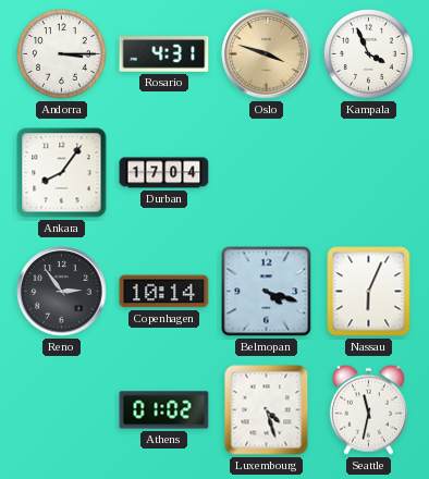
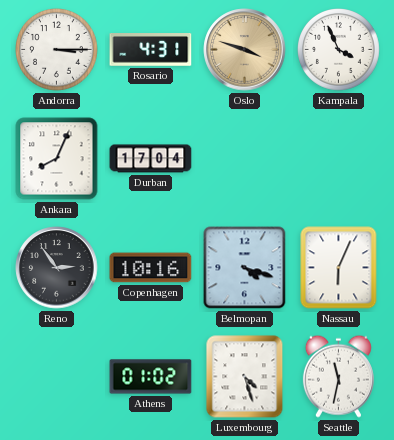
Ankara: 8:06 -> 8:04
Copenhagen: 10:14 -> 10:16
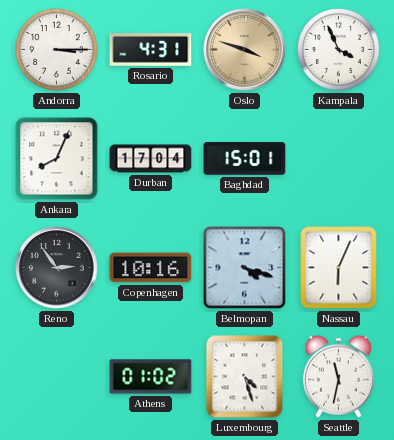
Baghdad: none -> 15:01
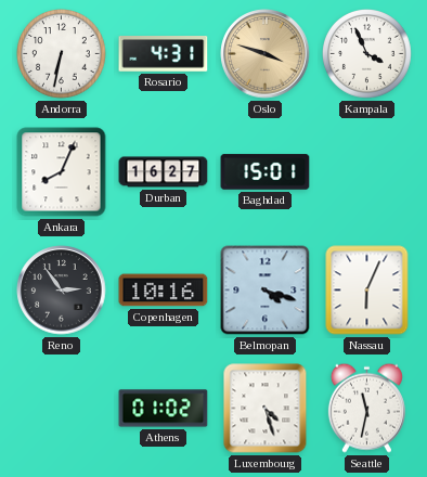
Andorra: 3:15 -> 6:32
Durban: 17:04 -> 16:27
